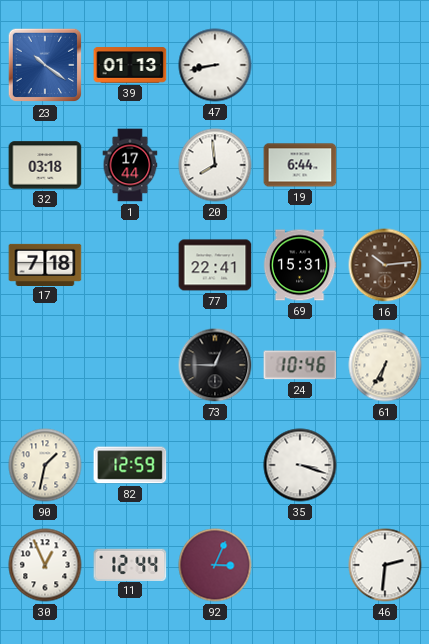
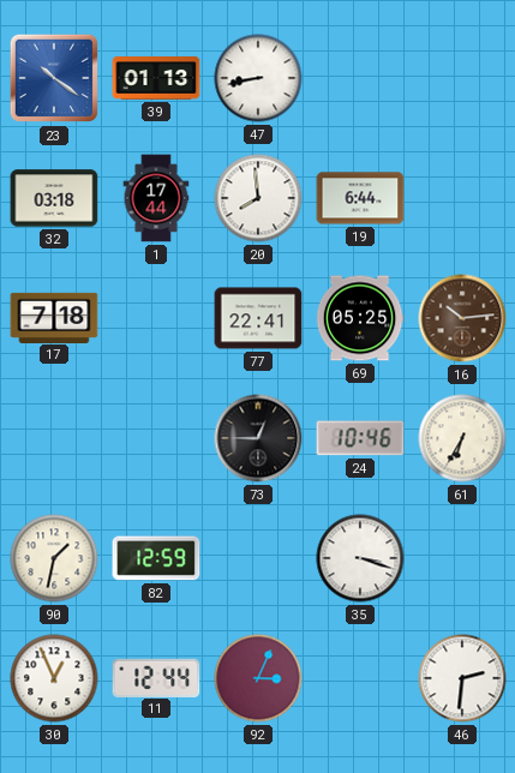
69: 15:31 -> 05:25
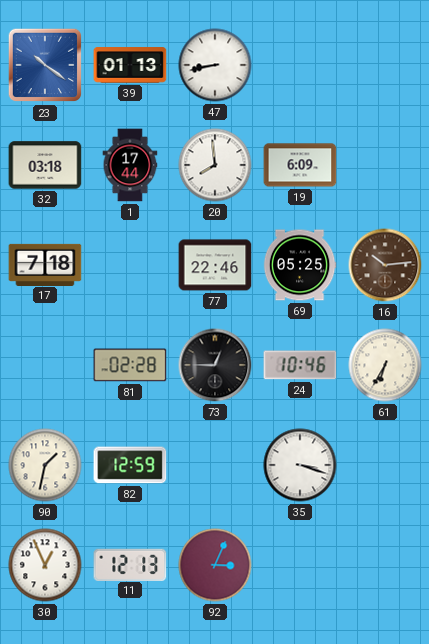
19: 6:44 -> 6:09
77: 22:41 -> 22:46
81: none -> 02:28
11: 12:44 -> 12:13
46: 2:31 -> none
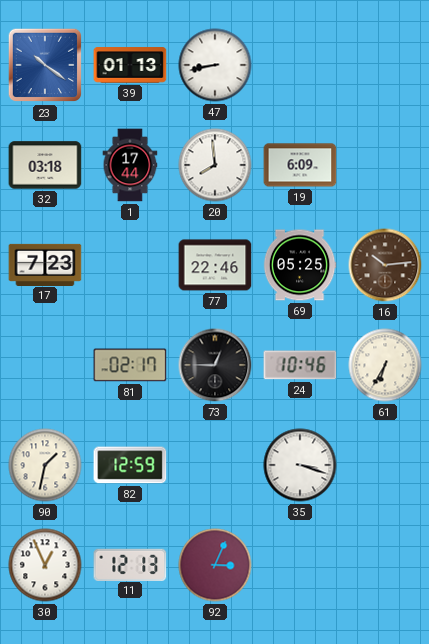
17: 7:18 -> 7:23
81: 02:28 -> 02:17
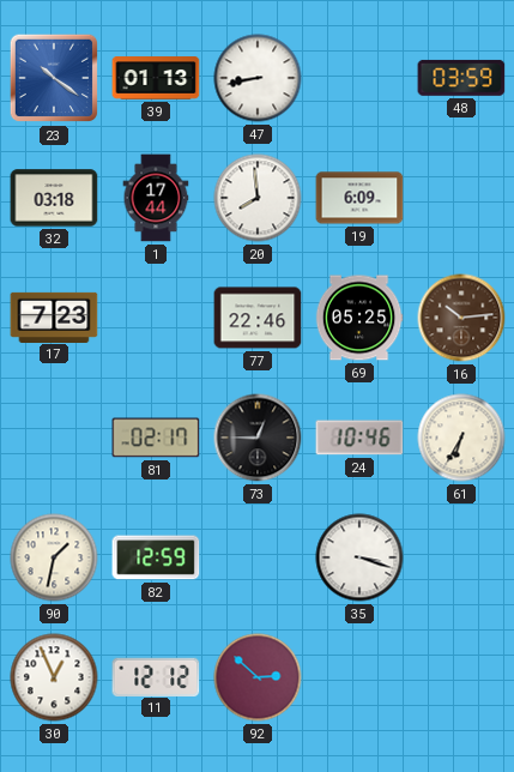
48: none -> 03:59
11: 12:13 -> 12:12
92: 3:04 -> 2:52
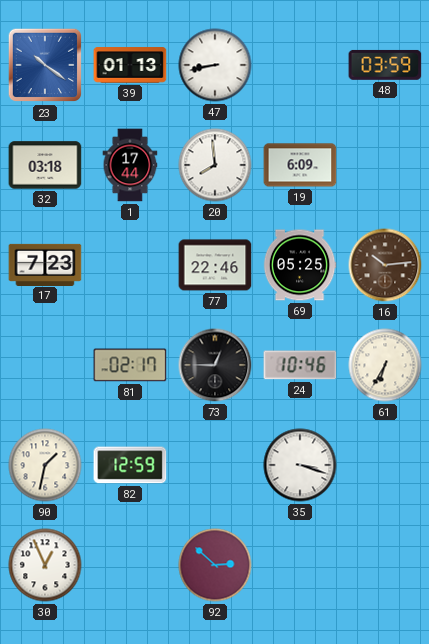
11: 12:12 -> none
